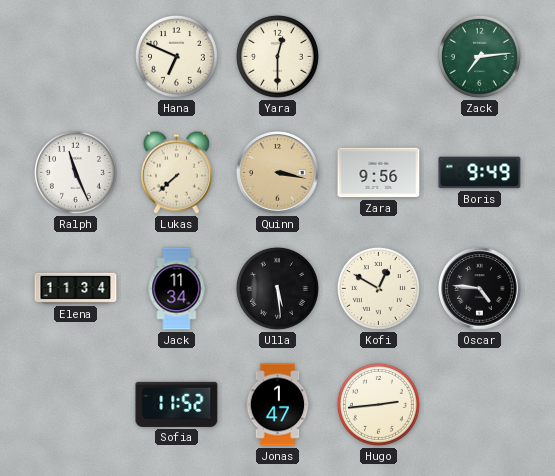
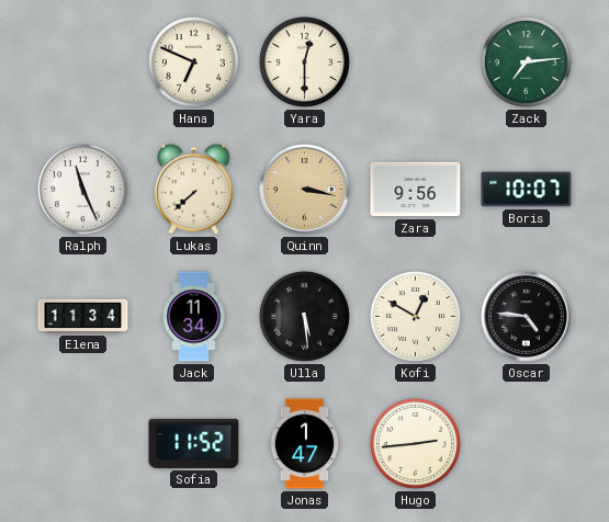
Boris: 9:49 -> 10:07
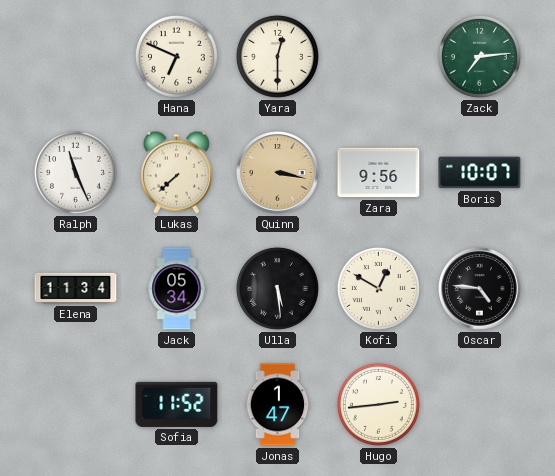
Jack: 11:34 -> 05:34
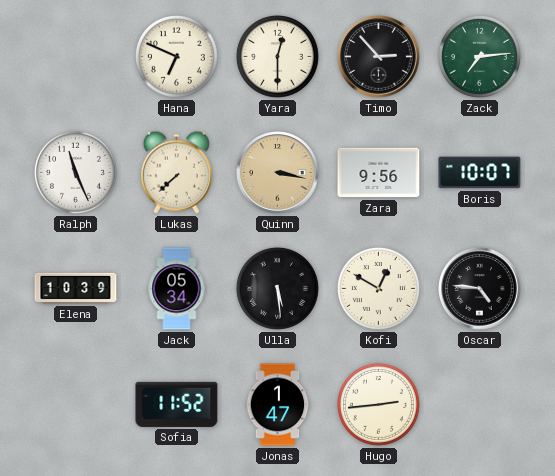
Timo: none -> 2:53
Elena: 11:34 -> 10:39
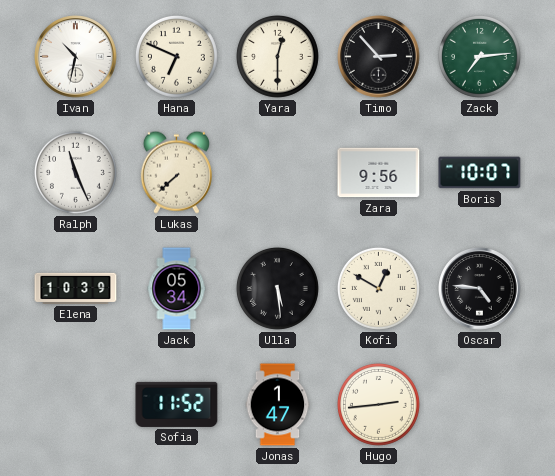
Ivan: none -> 10:32
Quinn: 3:17 -> none
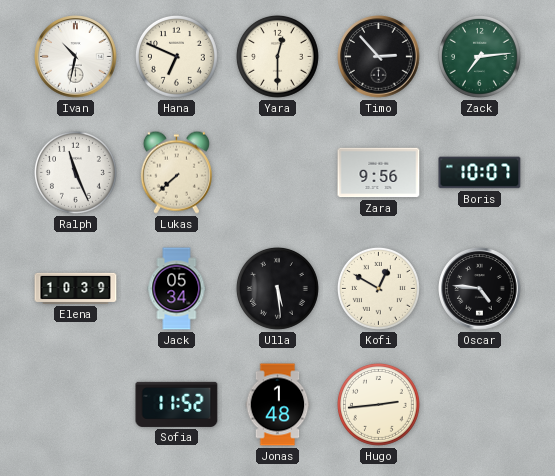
Jonas: 1:47 -> 1:48
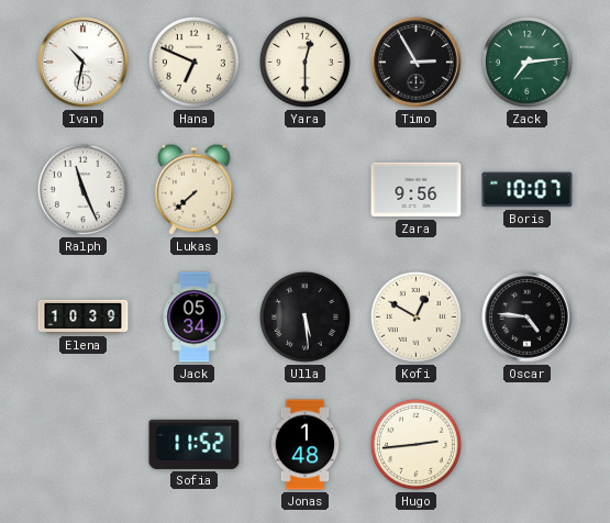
Timo: 2:53 -> 2:55
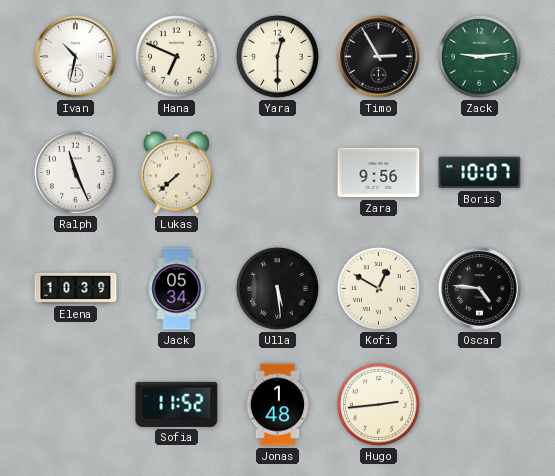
Zack: 7:14 -> 9:14
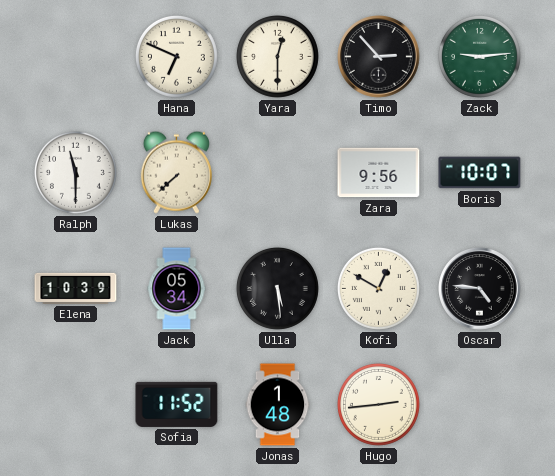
Ivan: 10:32 -> none
Timo: 2:55 -> 2:53
Ralph: 11:26 -> 11:30
